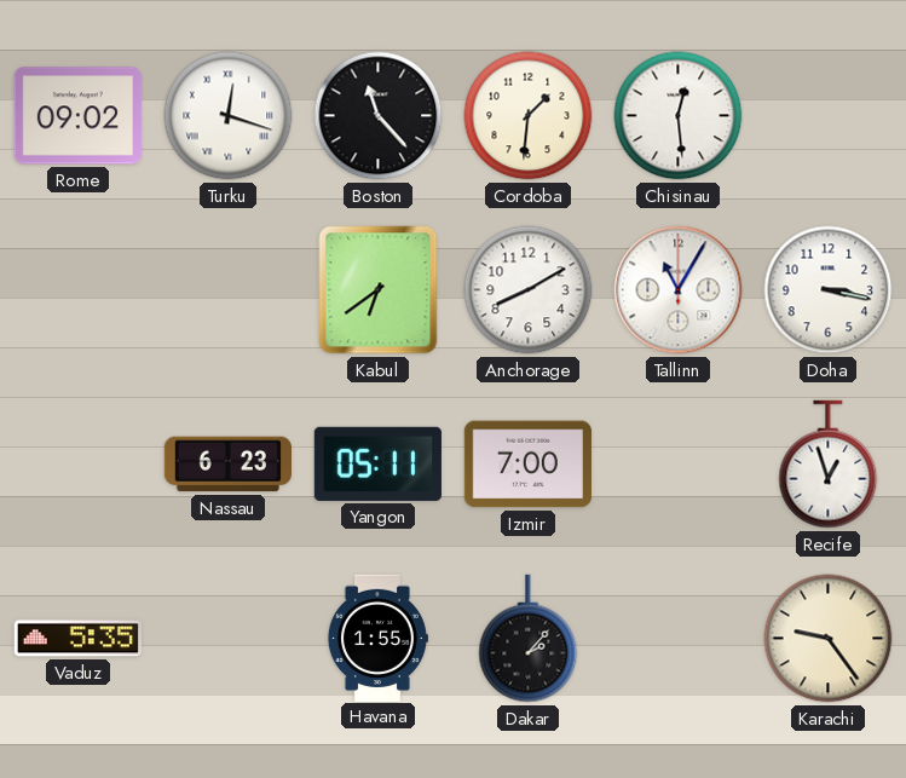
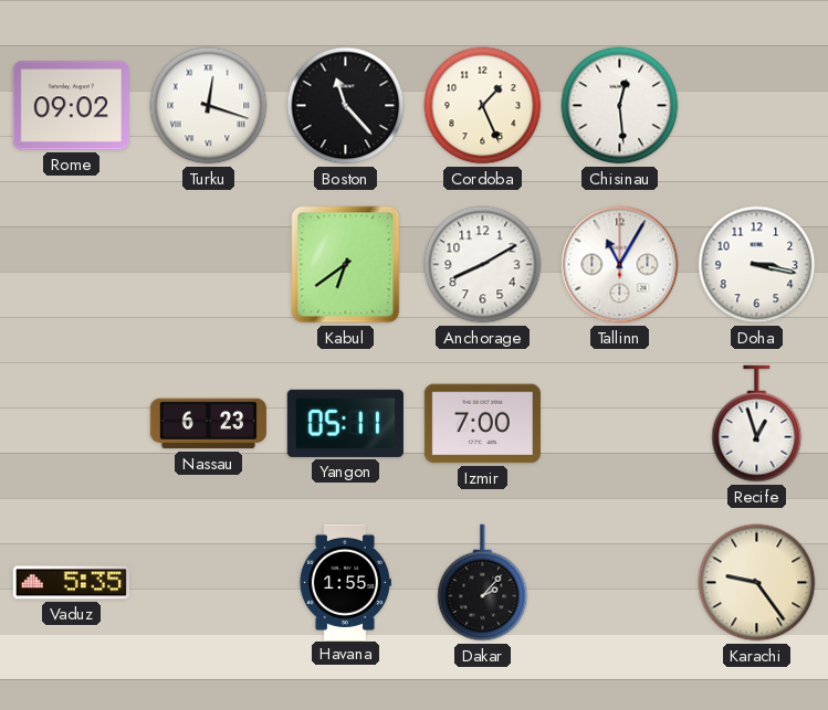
Cordoba: 1:31 -> 1:26
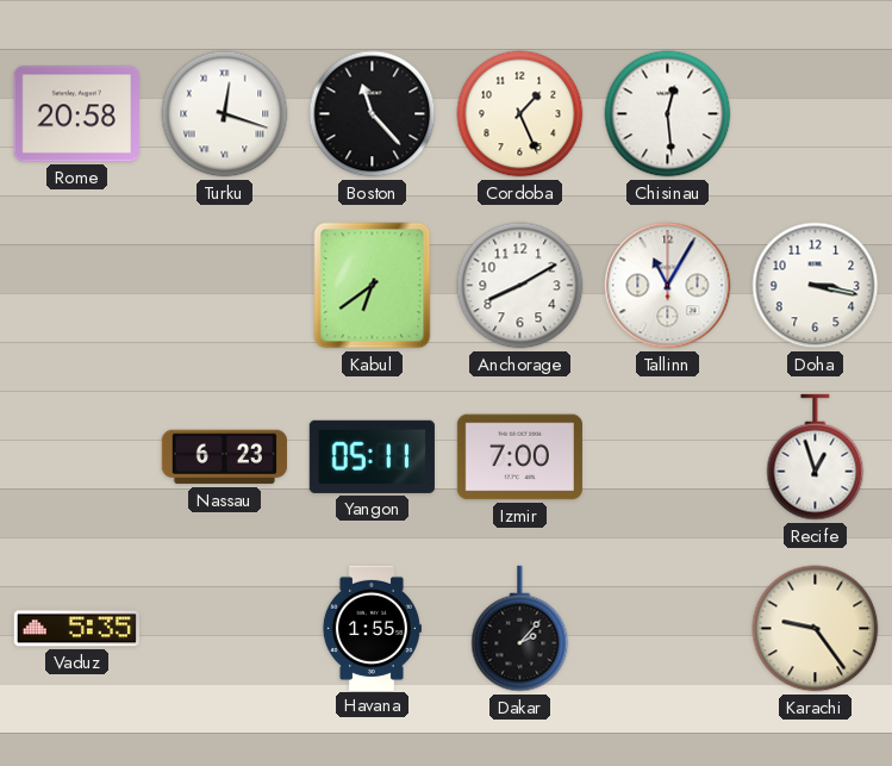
Rome: 09:02 -> 20:58
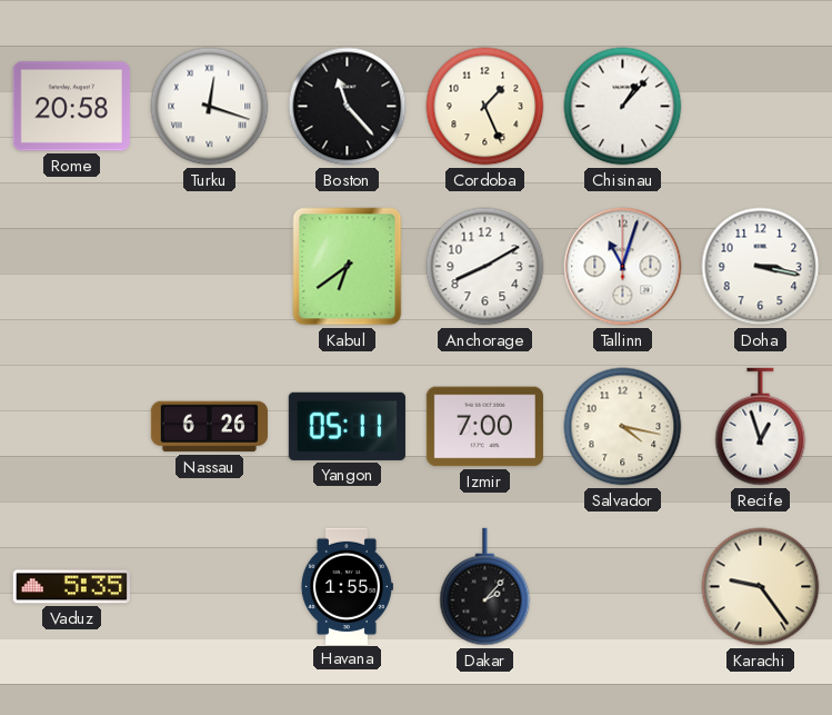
Chisinau: 12:29 -> 1:07
Tallinn: 11:05 -> 11:03
Nassau: 6:23 -> 6:26
Salvador: none -> 4:17
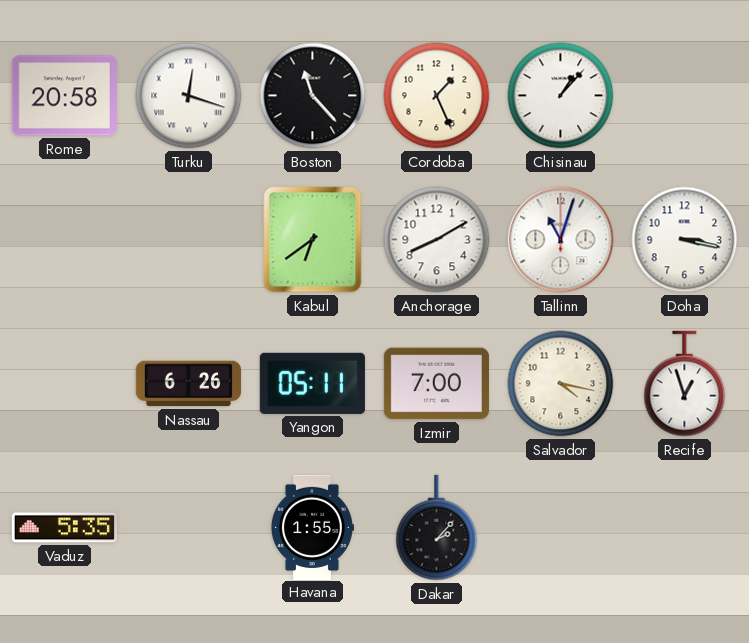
Karachi: 9:24 -> none
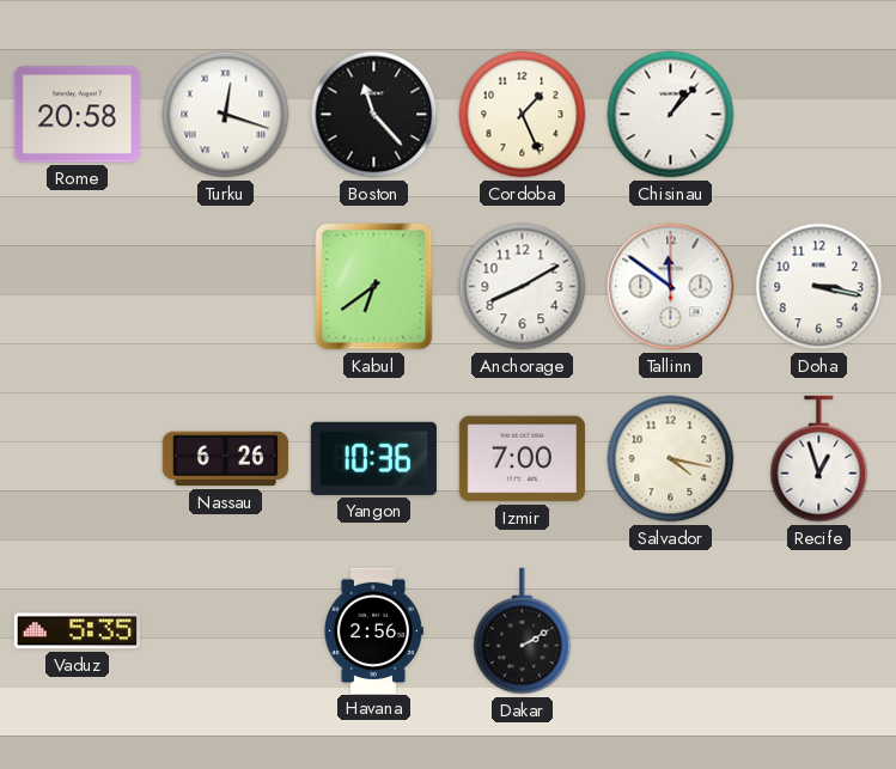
Tallinn: 11:03 -> 11:51
Yangon: 05:11 -> 10:36
Havana: 1:55 -> 2:56
Dakar: 2:07 -> 2:10
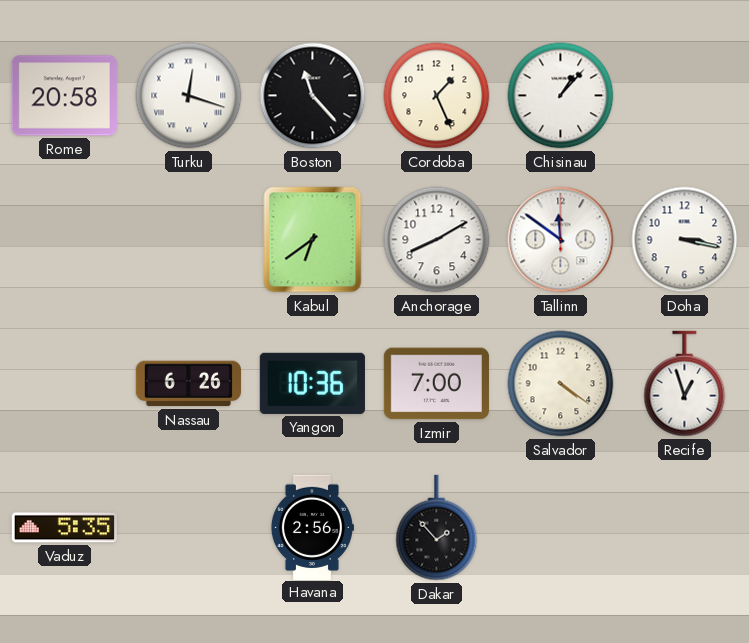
Salvador: 4:17 -> 4:21
Dakar: 2:10 -> 1:53
